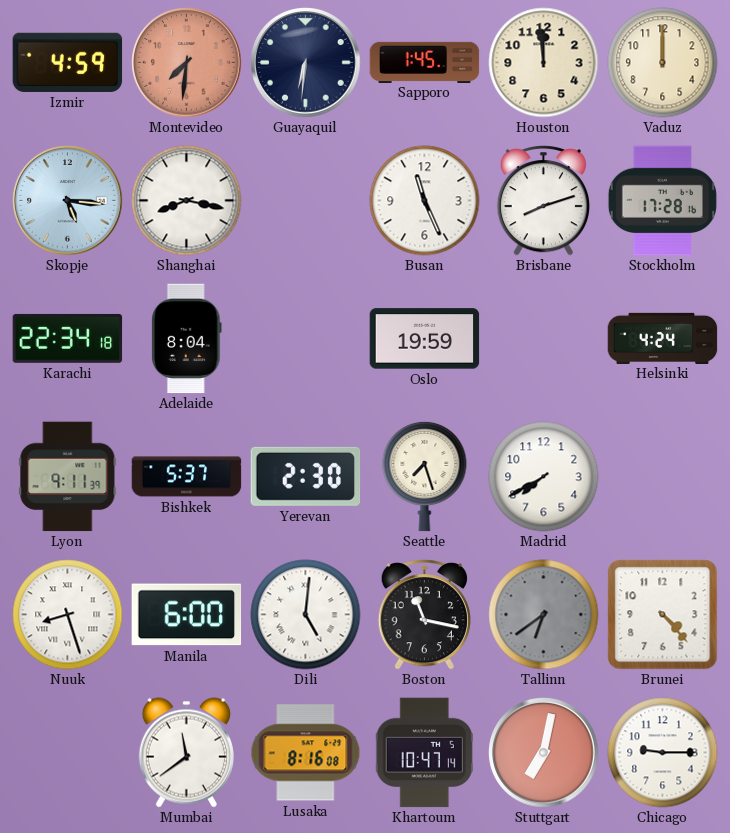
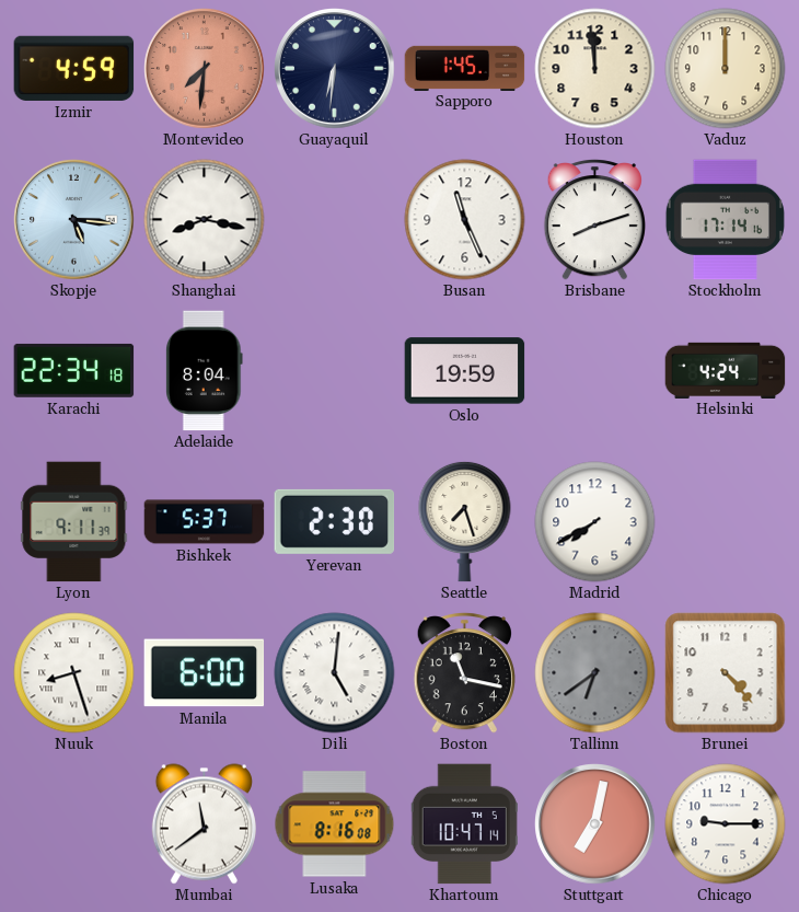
Stockholm: 17:28 -> 17:14
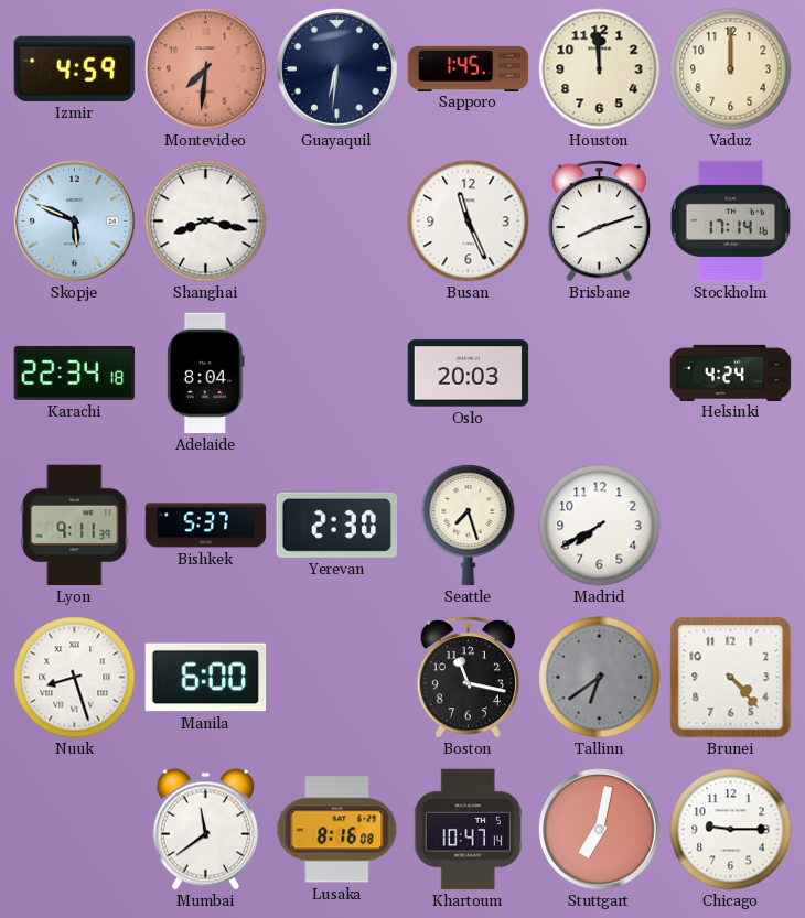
Skopje: 5:16 -> 5:49
Oslo: 19:59 -> 20:03
Dili: 5:01 -> none
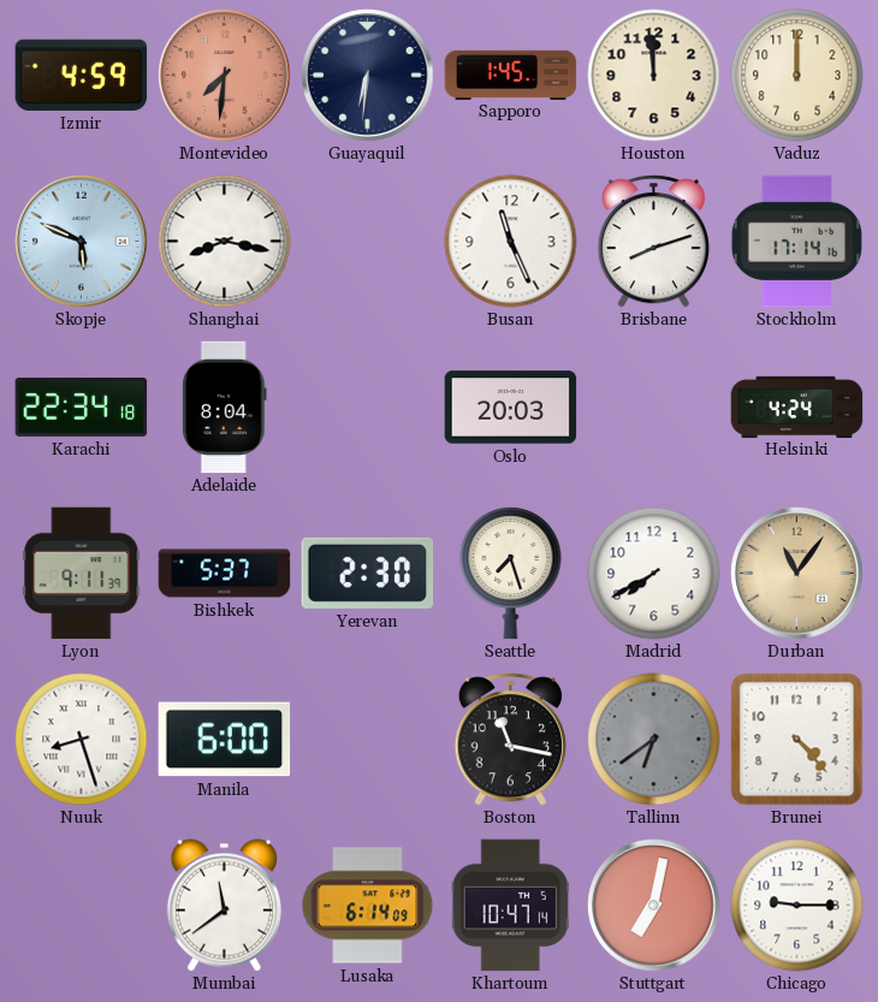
Durban: none -> 11:06
Lusaka: 8:16 -> 6:14
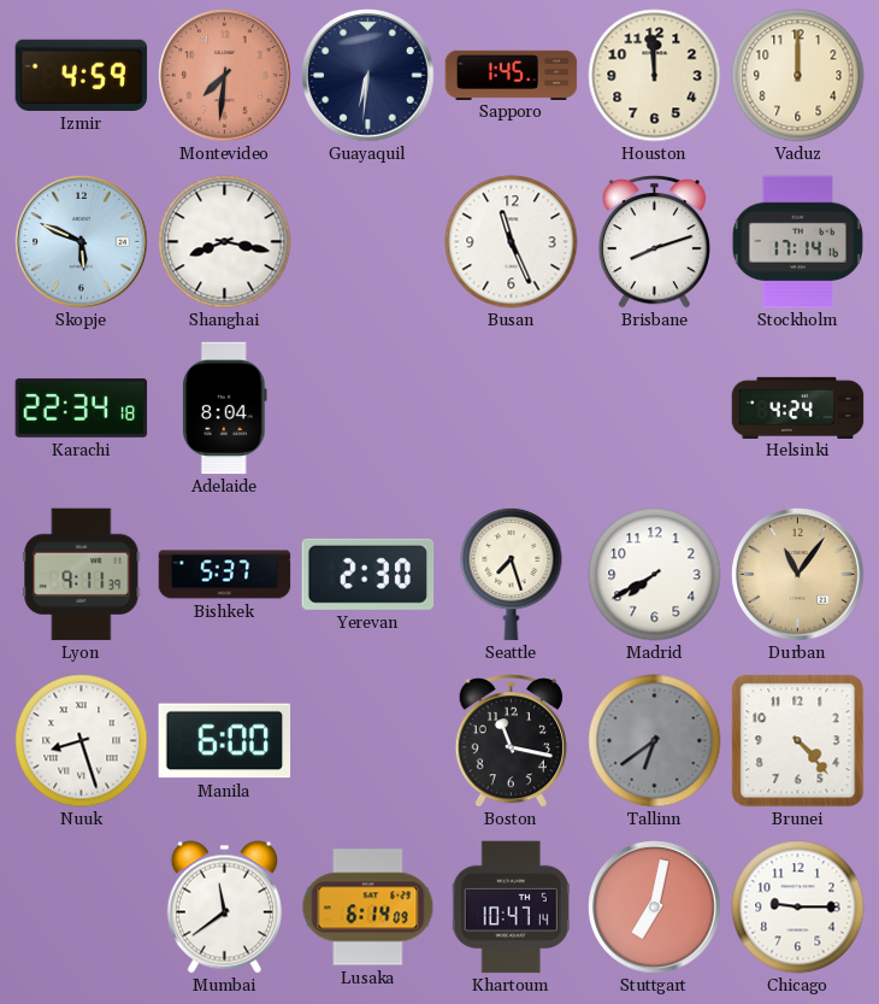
Oslo: 20:03 -> none
